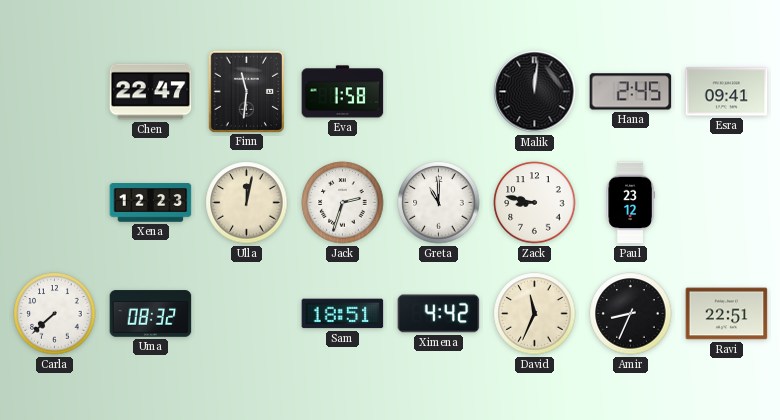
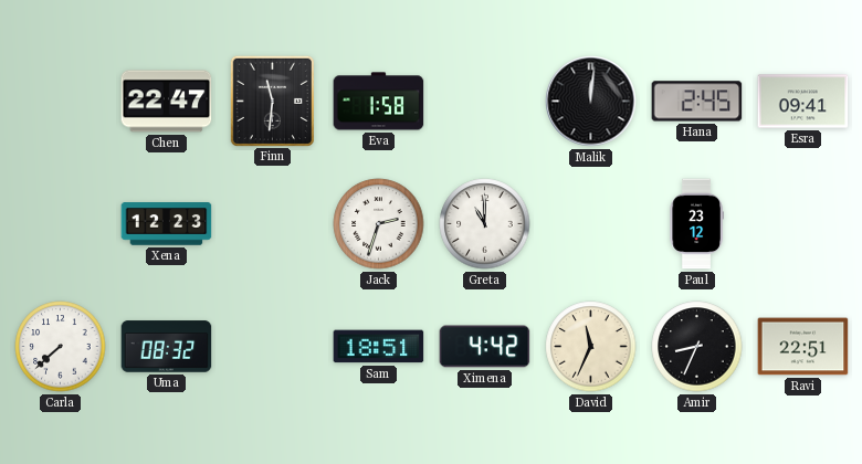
Ulla: 12:02 -> none
Zack: 8:47 -> none
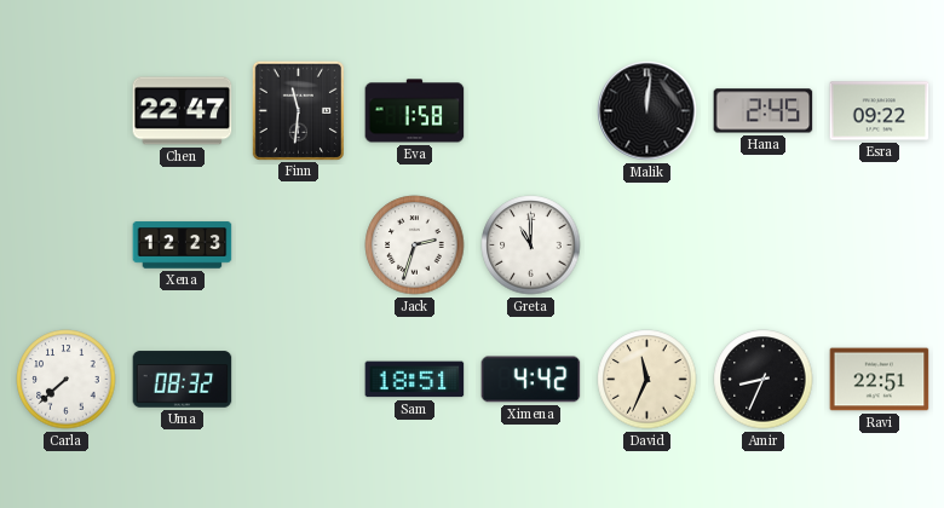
Esra: 09:41 -> 09:22
Paul: 23:12 -> none
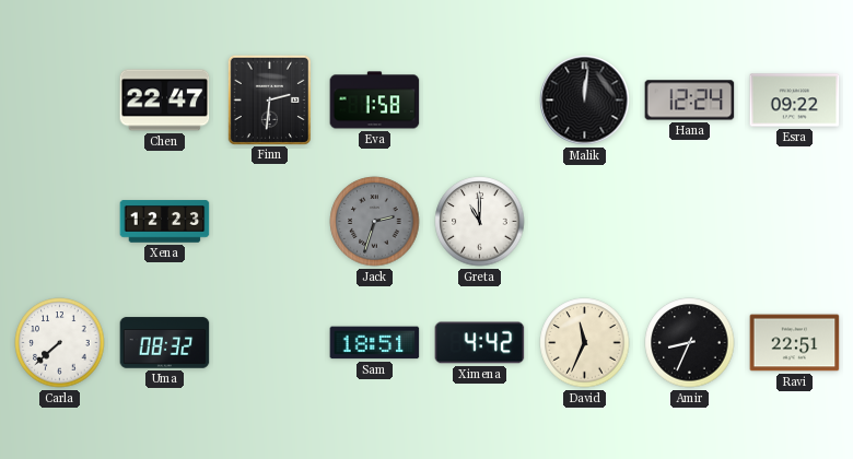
Finn: 11:31 -> 2:31
Hana: 2:45 -> 12:24
Jack dial: white -> grey
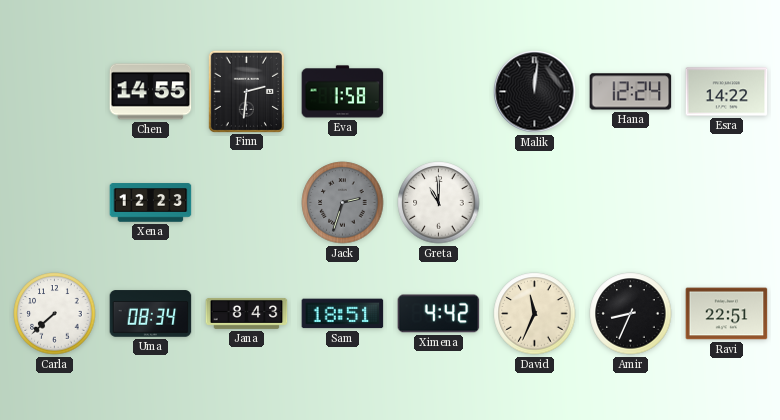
Chen: 22:47 -> 14:55
Esra: 09:22 -> 14:22
Uma: 08:32 -> 08:34
Jana: none -> 8:43
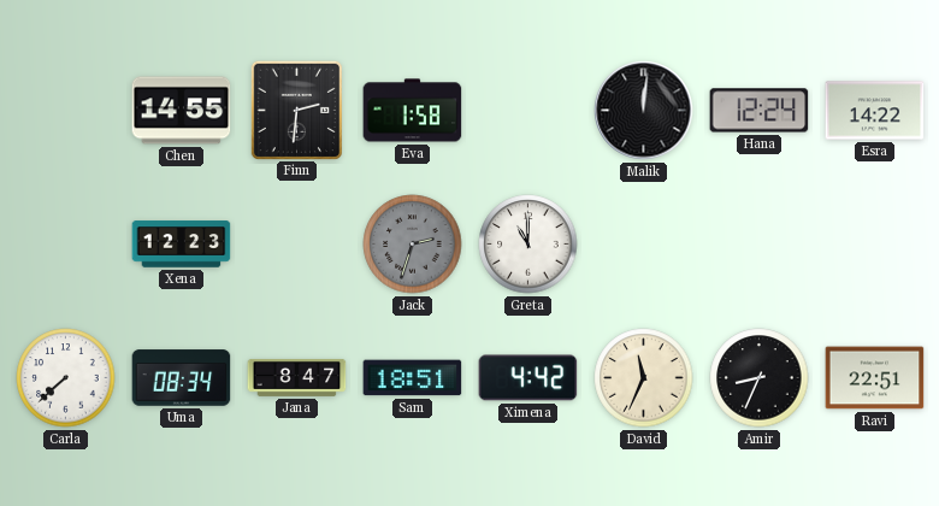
Jana: 8:43 -> 8:47
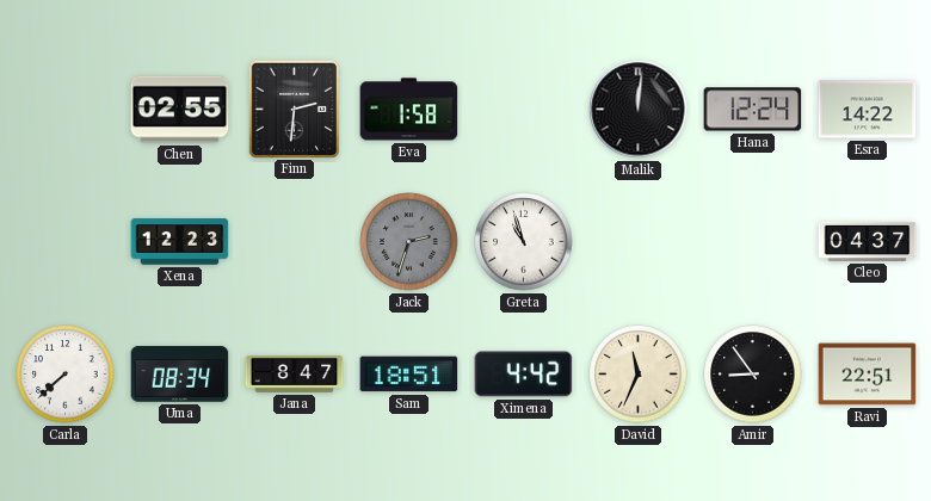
Chen: 14:55 -> 02:55
Greta: 11:00 -> 10:57
Cleo: none -> 04:37
Amir: 8:34 -> 8:54
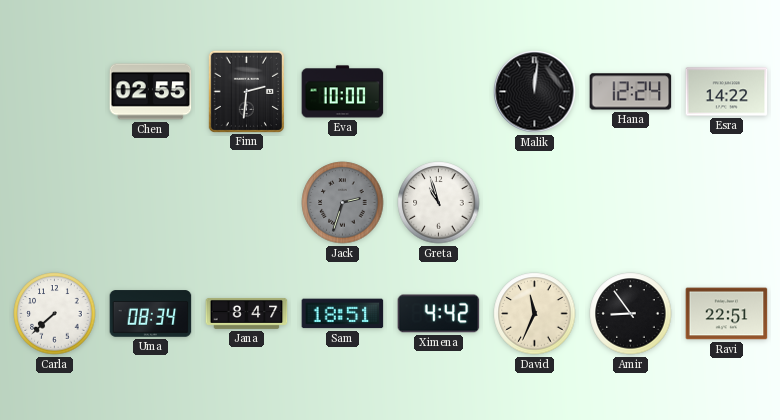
Eva: 1:58 -> 10:00
Xena: 12:23 -> none
Cleo: 04:37 -> none
